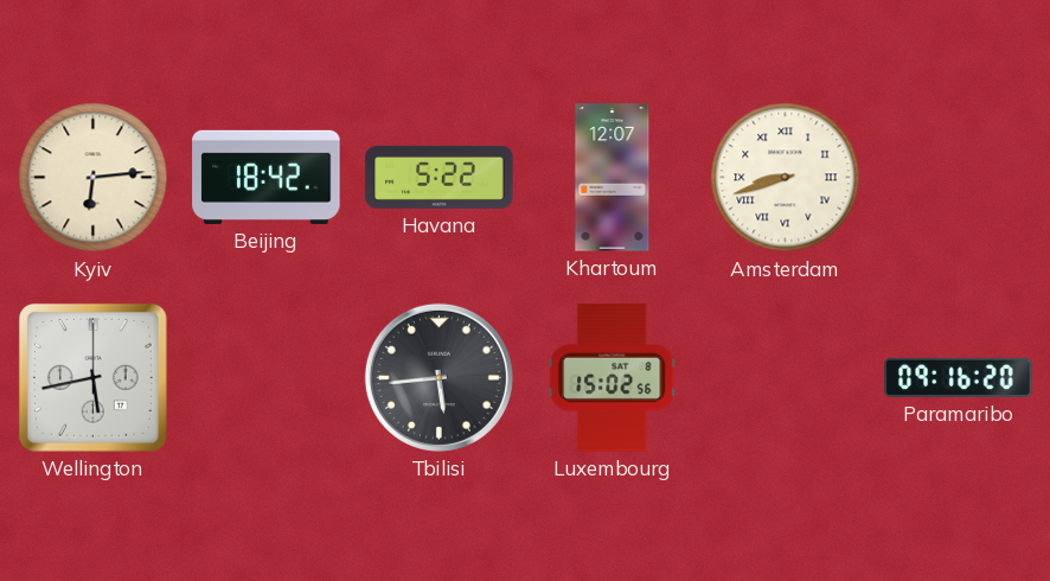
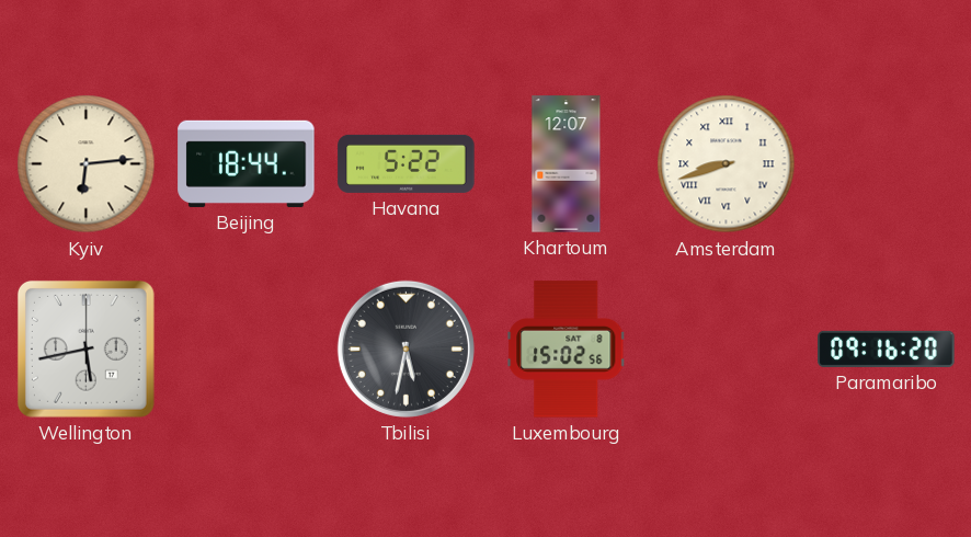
Beijing: 18:42 -> 18:44
Tbilisi: 5:44 -> 5:32
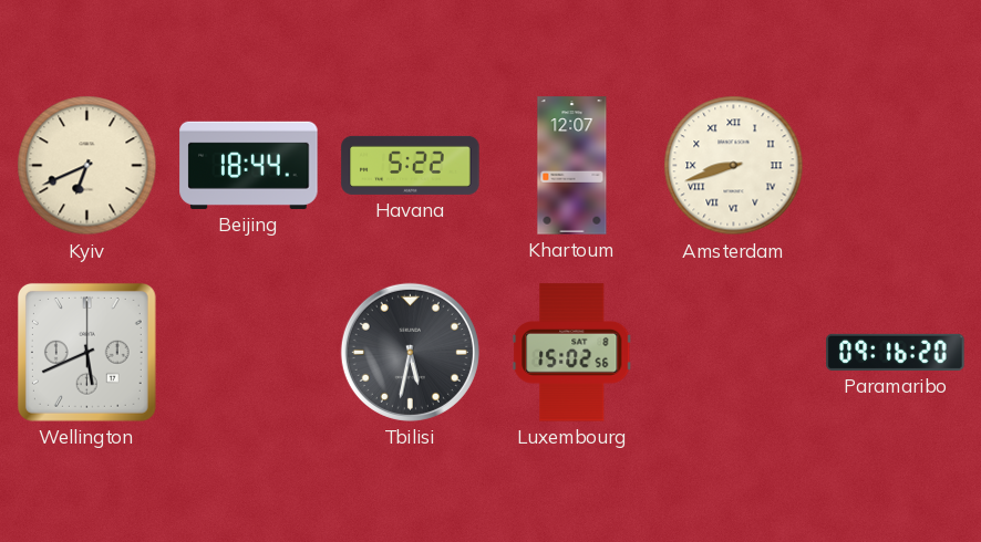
Kyiv: 6:14 -> 6:41
Wellington: 5:43 -> 5:41
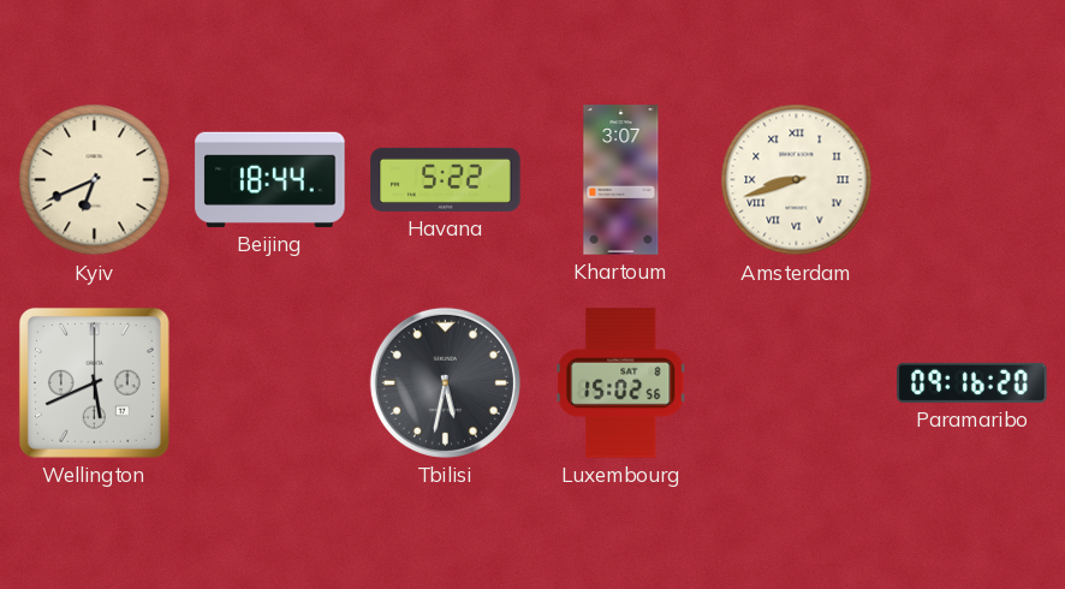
Khartoum: 12:07 -> 3:07
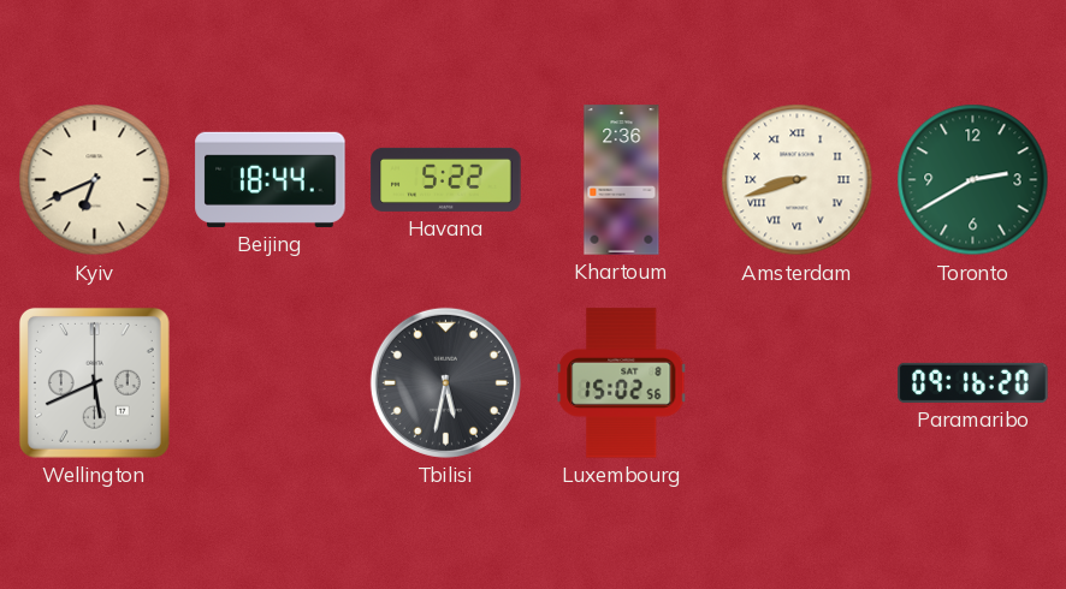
Khartoum: 3:07 -> 2:36
Toronto: none -> 2:40
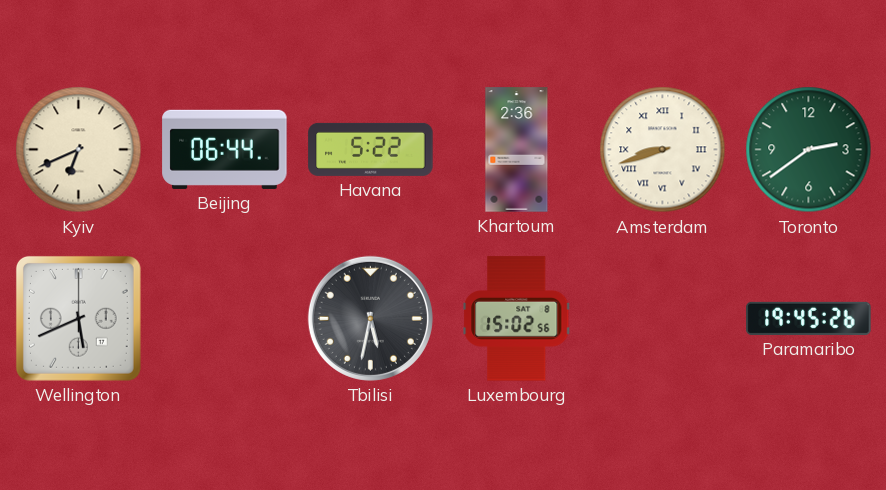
Beijing: 18:44 -> 06:44
Toronto: 2:40 -> 2:39
Paramaribo: 09:16 -> 19:45
